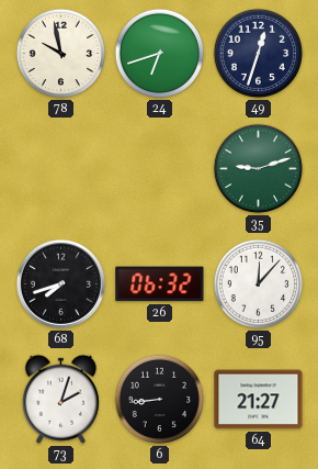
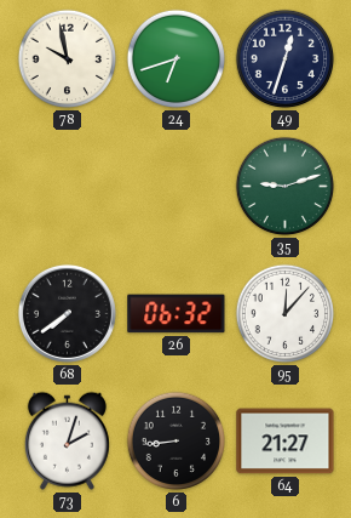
68: 7:42 -> 7:39
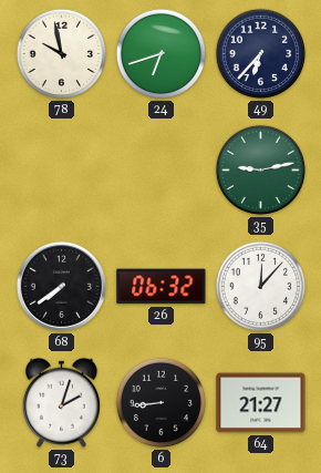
49: 12:33 -> 6:37
35: 9:12 -> 9:13
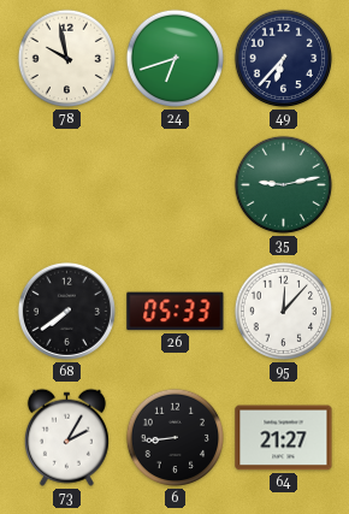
26: 06:32 -> 05:33
73: 2:03 -> 2:05
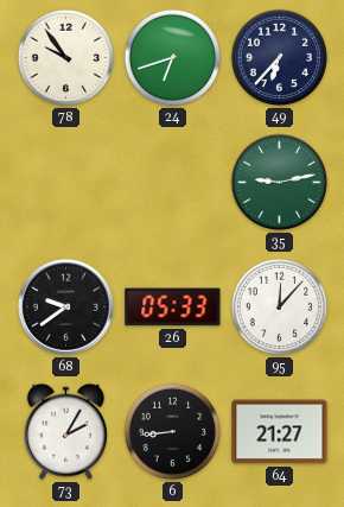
78: 9:58 -> 9:54
68: 7:39 -> 9:39
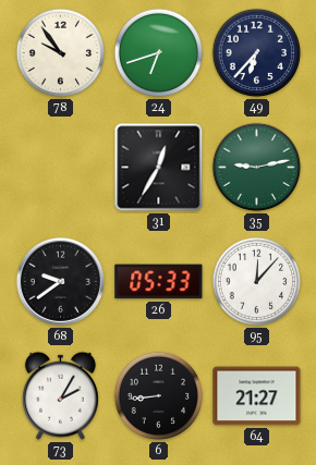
31: none -> 12:35
